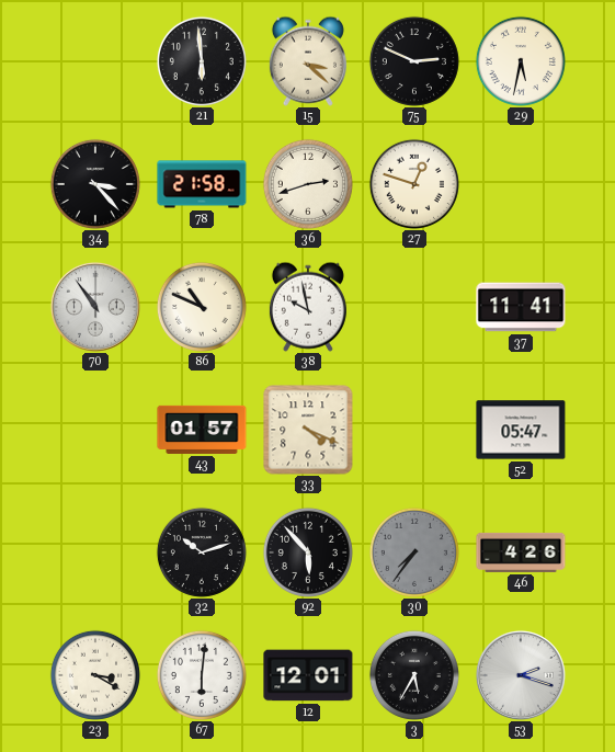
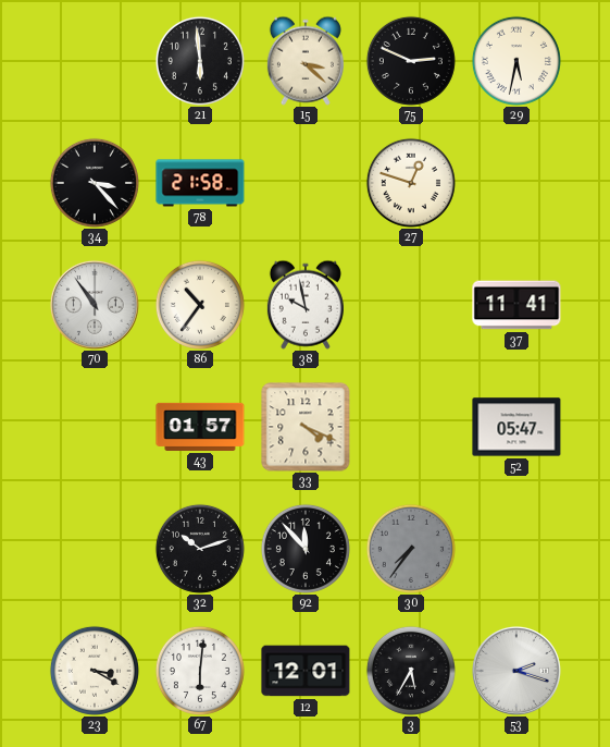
36: 2:42 -> none
86: 10:49 -> 10:36
92: 5:53 -> 11:53
46: 4:26 -> none
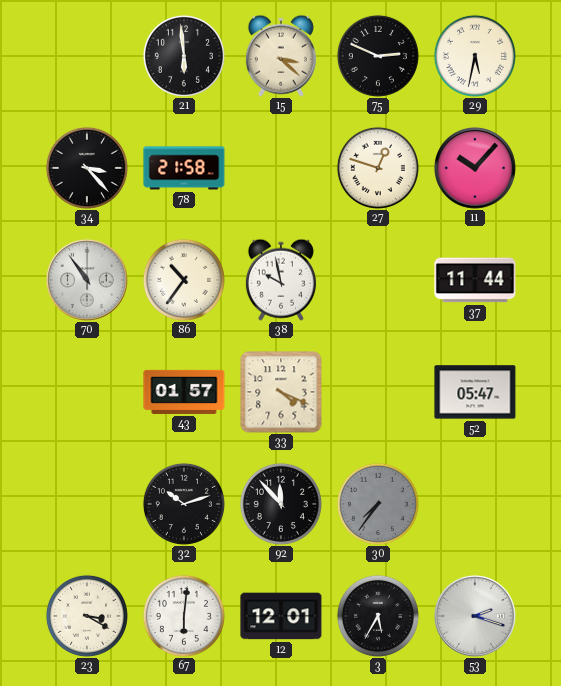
11: none -> 10:07
37: 11:41 -> 11:44
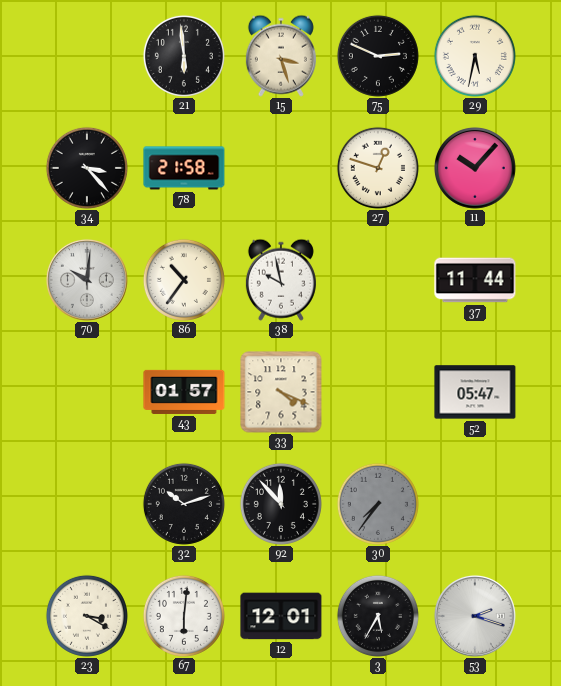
15: 3:22 -> 3:27
70: 10:54 -> 10:01
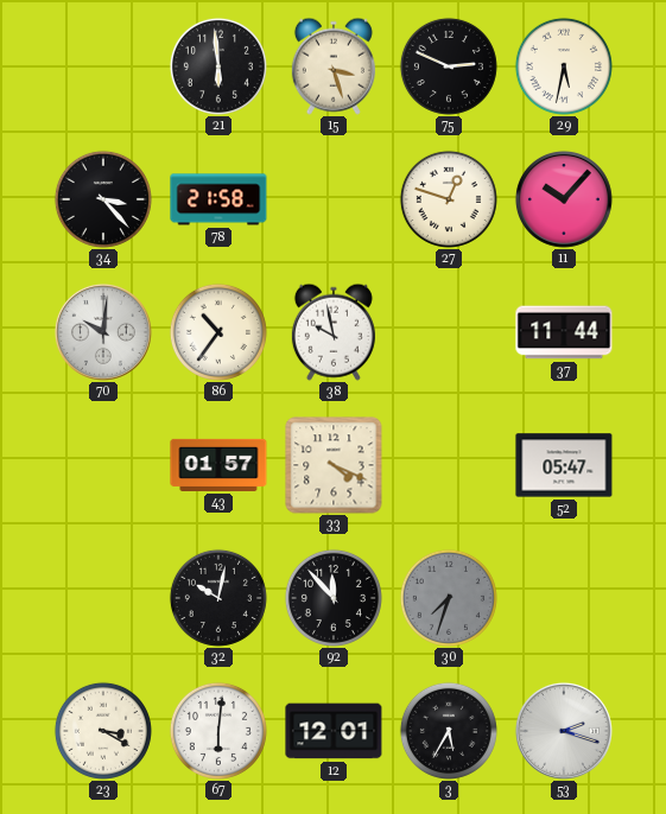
32: 10:12 -> 10:02
30: 7:36 -> 7:33
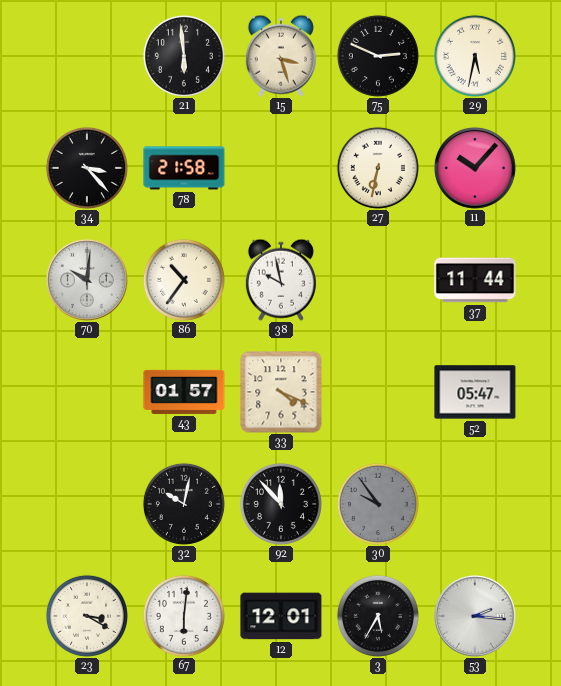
27: 12:48 -> 6:32
30: 7:33 -> 9:54
53: 2:18 -> 2:16
